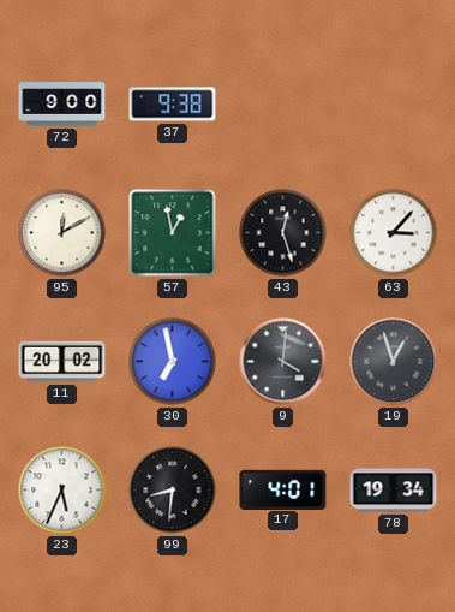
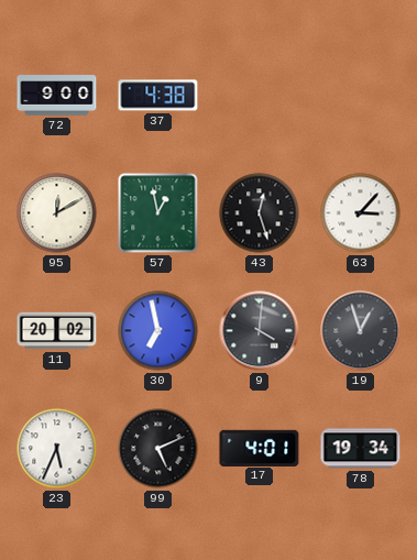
37: 9:38 -> 4:38
99: 8:31 -> 5:11
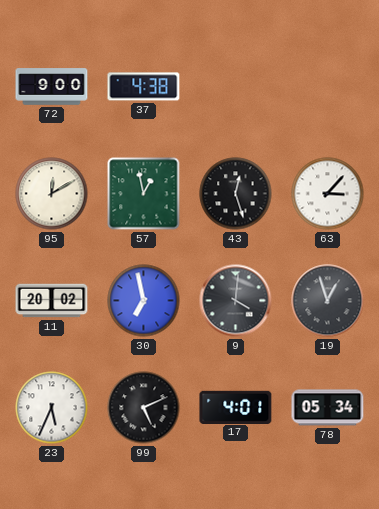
78: 19:34 -> 05:34
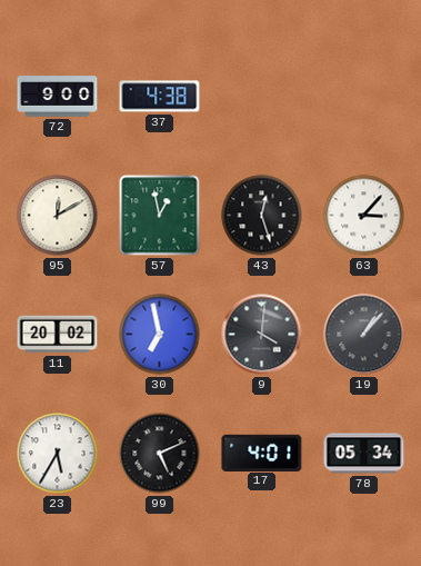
19: 12:57 -> 1:07
23: 5:34 -> 5:35
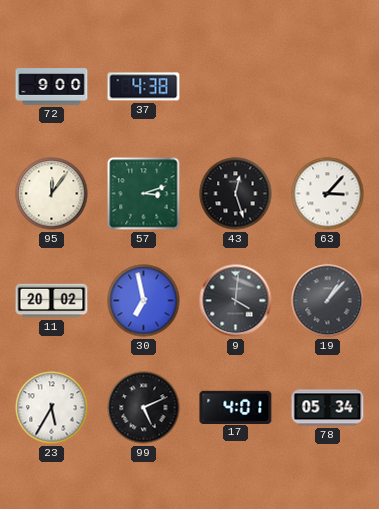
95: 12:10 -> 12:06
57: 12:58 -> 3:12
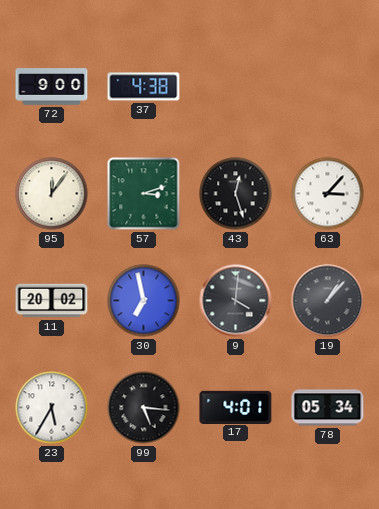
99: 5:11 -> 5:16
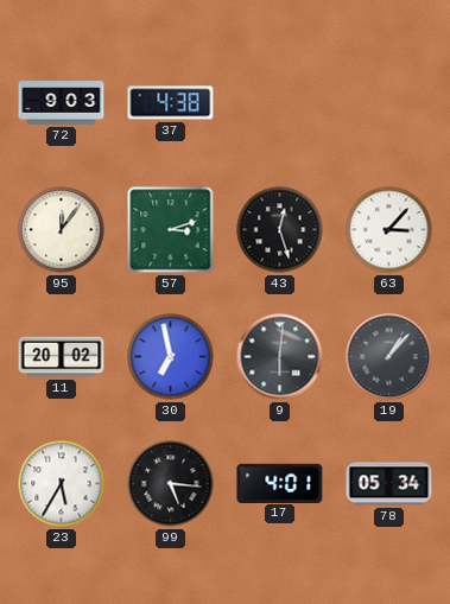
72: 9:00 -> 9:03
9: 4:01 -> 6:01
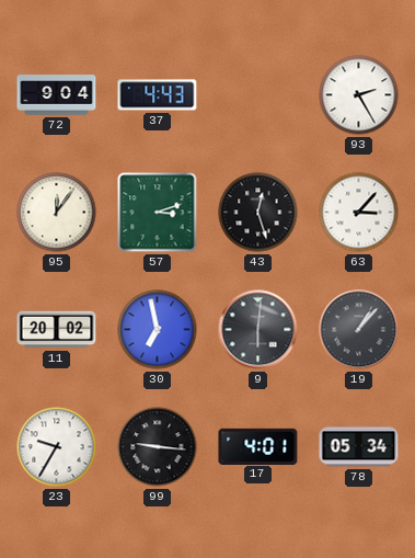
72: 9:03 -> 9:04
37: 4:38 -> 4:43
93: none -> 2:25
23: 5:35 -> 9:35
99: 5:16 -> 9:16
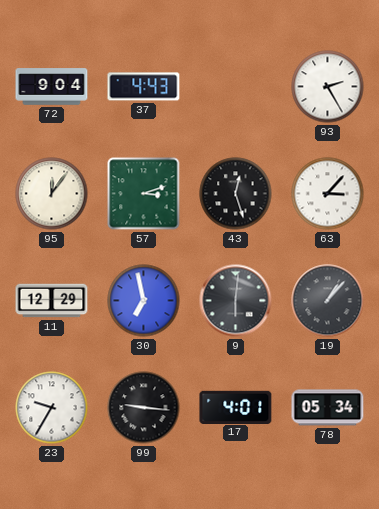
11: 20:02 -> 12:29
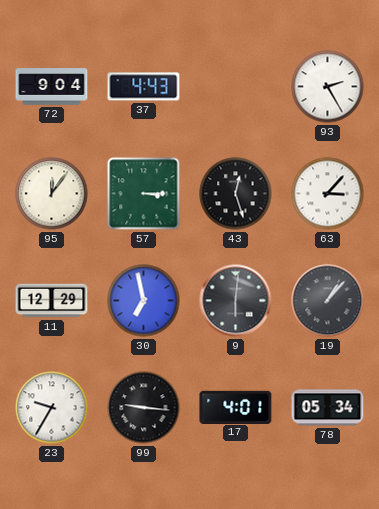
57: 3:12 -> 3:15
